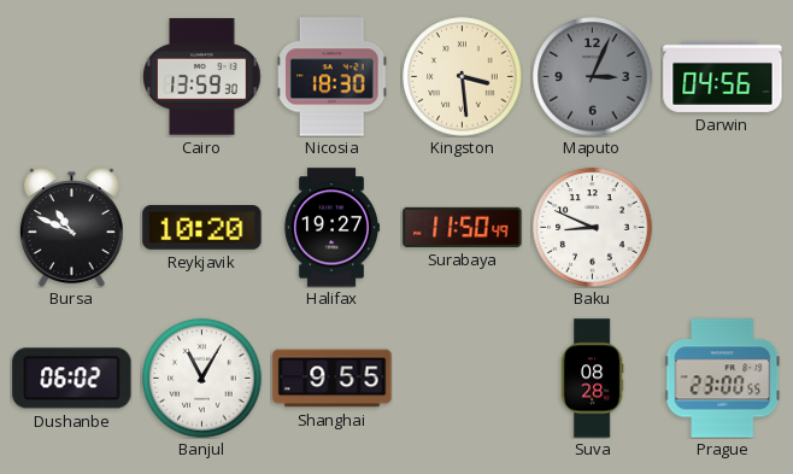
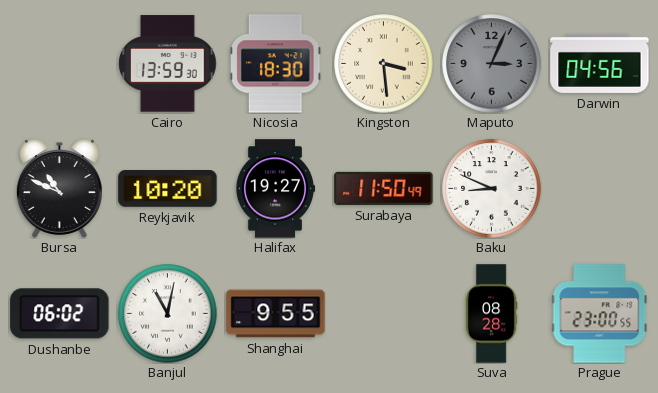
Banjul: 11:05 -> 11:02
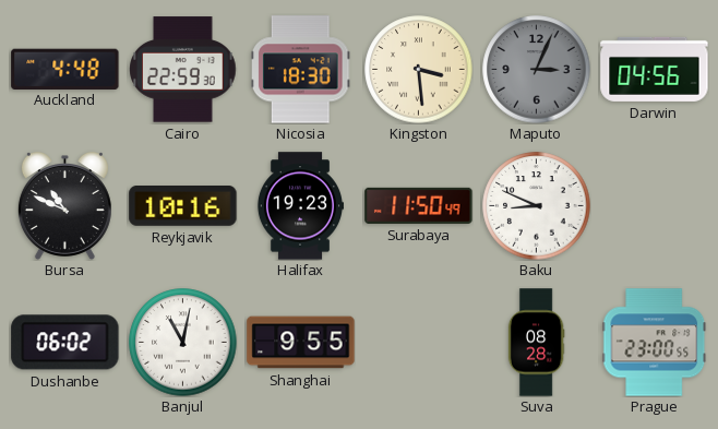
Auckland: none -> 4:48
Cairo: 13:59 -> 22:59
Reykjavik: 10:20 -> 10:16
Halifax: 19:27 -> 19:23
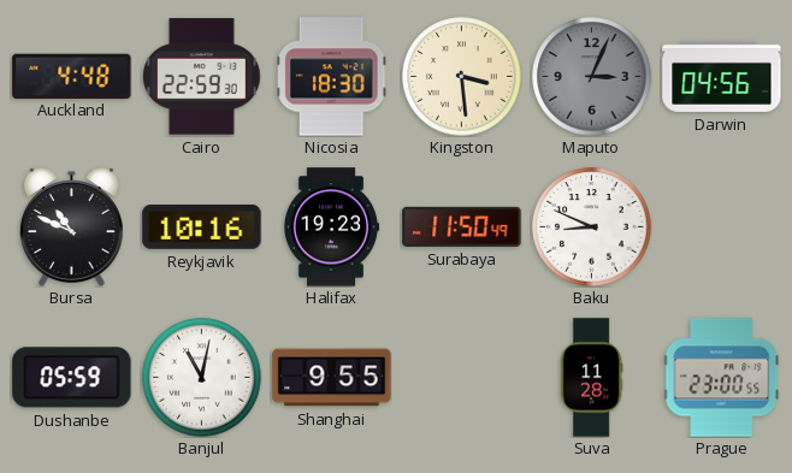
Dushanbe: 06:02 -> 05:59
Suva: 08:28 -> 11:28
